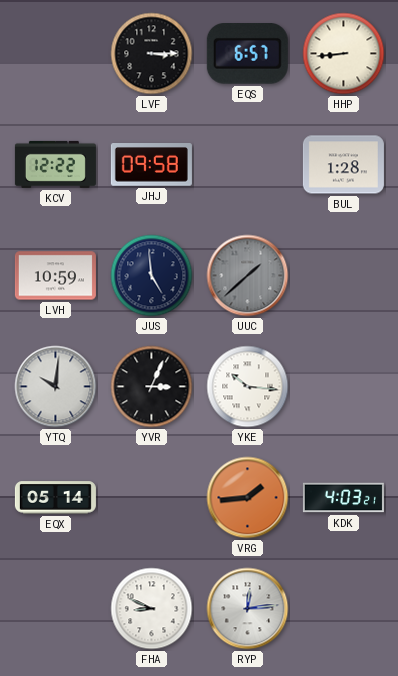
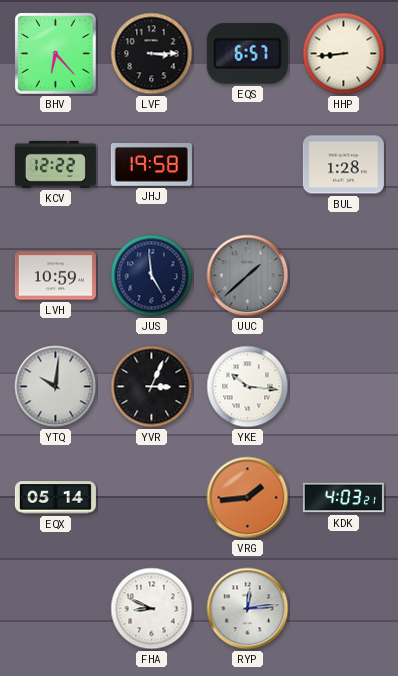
BHV: none -> 6:23
JHJ: 09:58 -> 19:58
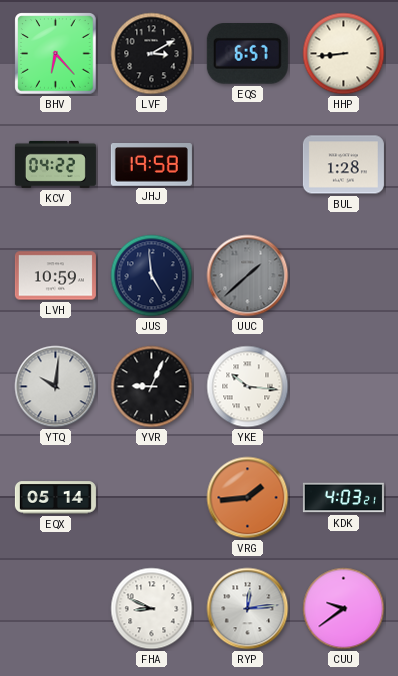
LVF: 3:15 -> 3:10
KCV: 12:22 -> 04:22
YVR: 3:04 -> 9:04
CUU: none -> 9:39
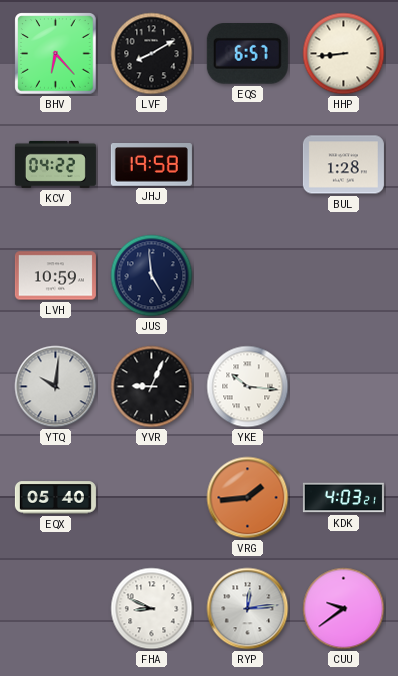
LVF: 3:10 -> 8:10
UUC: 1:38 -> none
EQX: 05:14 -> 05:40
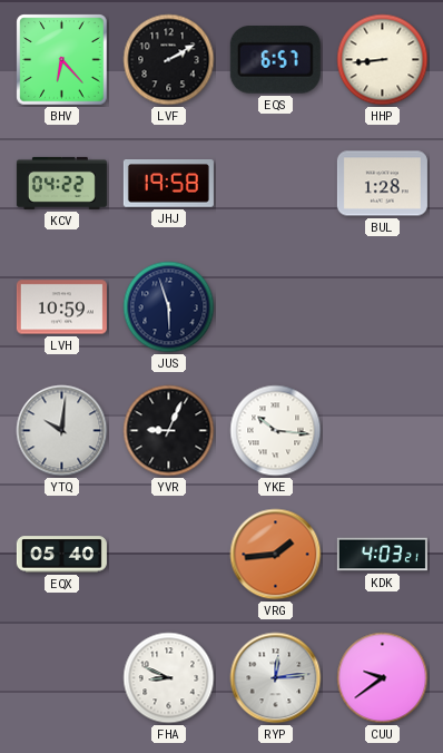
LVF: 8:10 -> 2:10
JUS: 4:59 -> 5:57
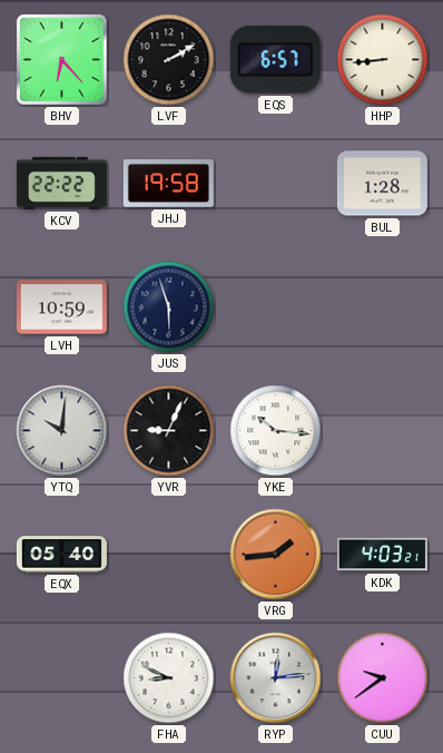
KCV: 04:22 -> 22:22
